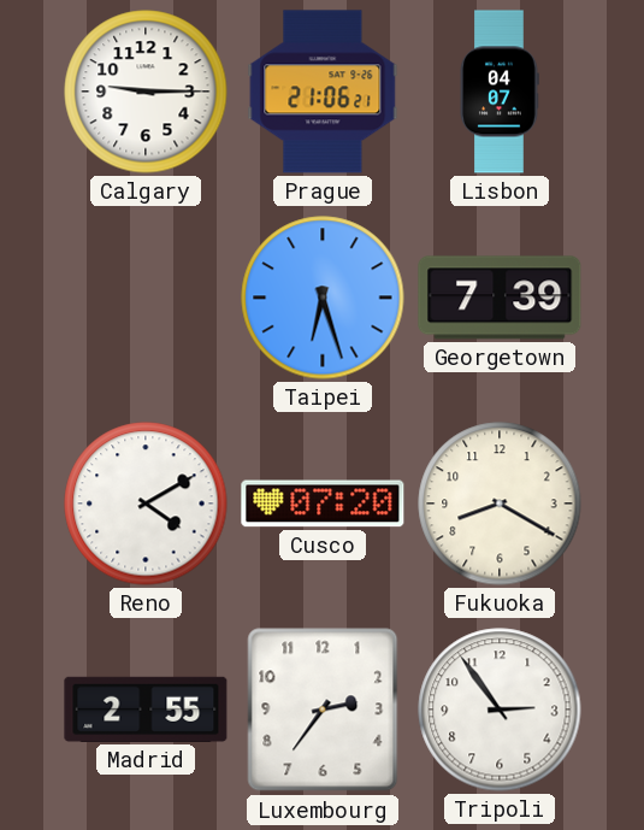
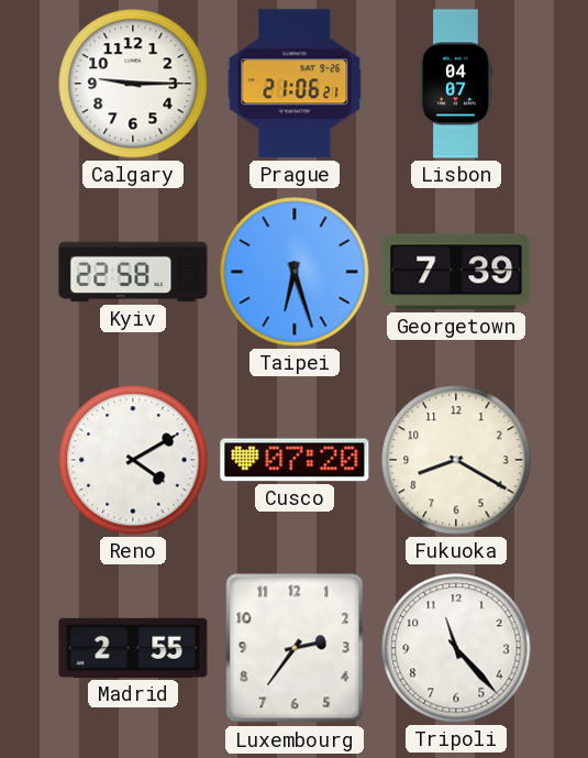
Kyiv: none -> 22:58
Tripoli: 2:54 -> 11:23
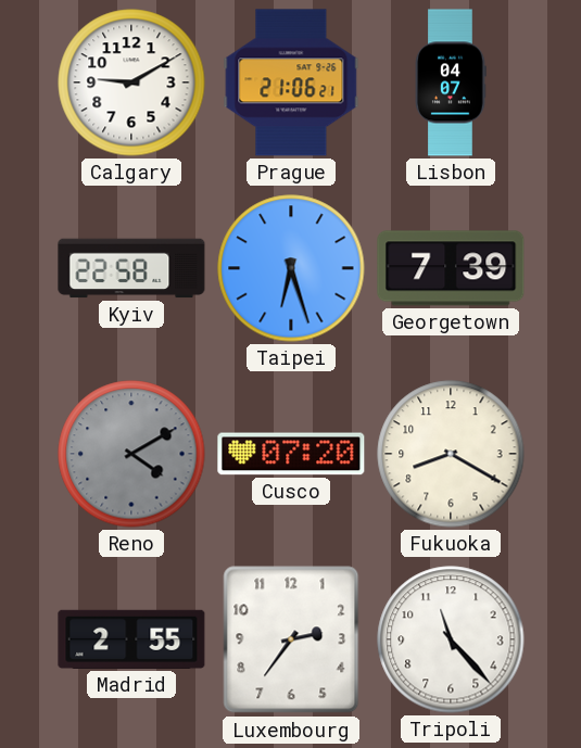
Calgary: 9:15 -> 9:10
Reno dial: white -> grey
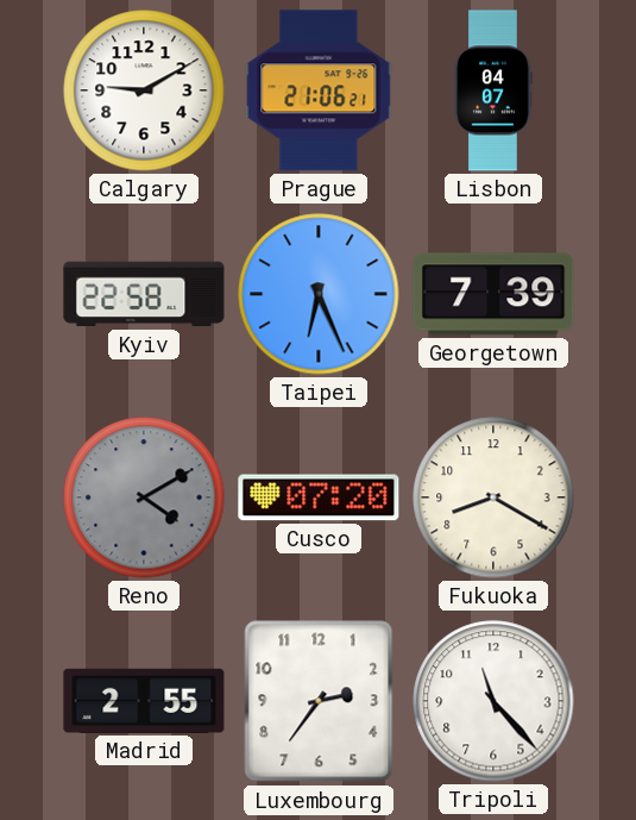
Taipei: 6:27 -> 6:26
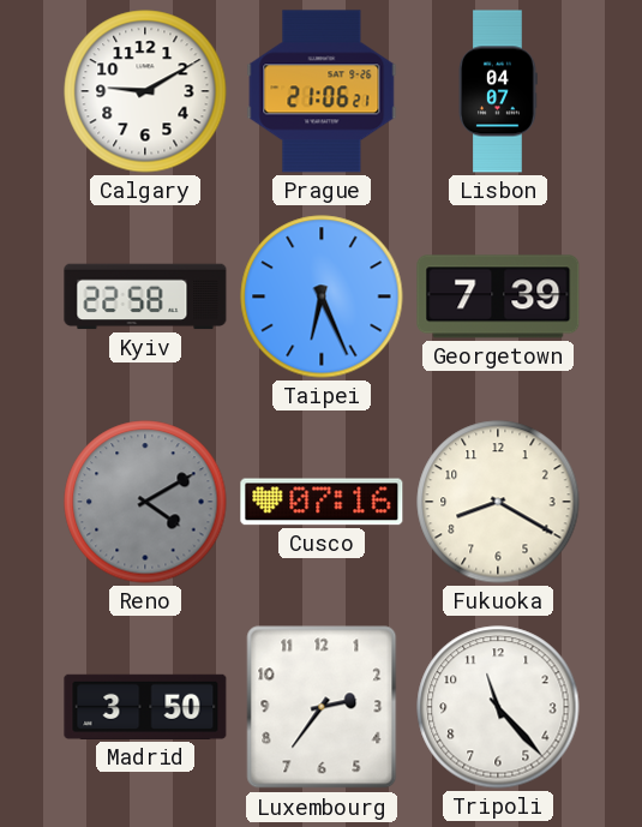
Cusco: 07:20 -> 07:16
Madrid: 2:55 -> 3:50
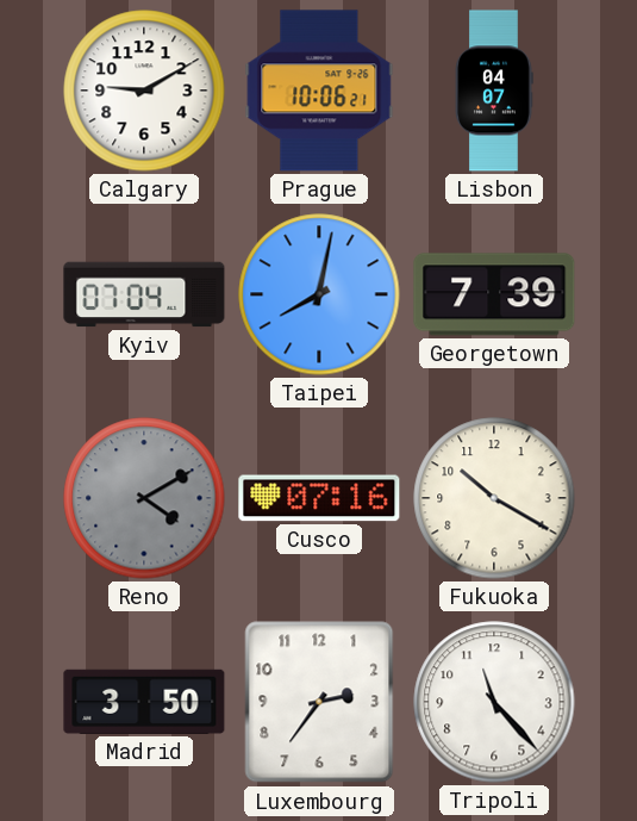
Prague: 21:06 -> 10:06
Kyiv: 22:58 -> 07:04
Taipei: 6:26 -> 8:02
Fukuoka: 8:20 -> 10:20
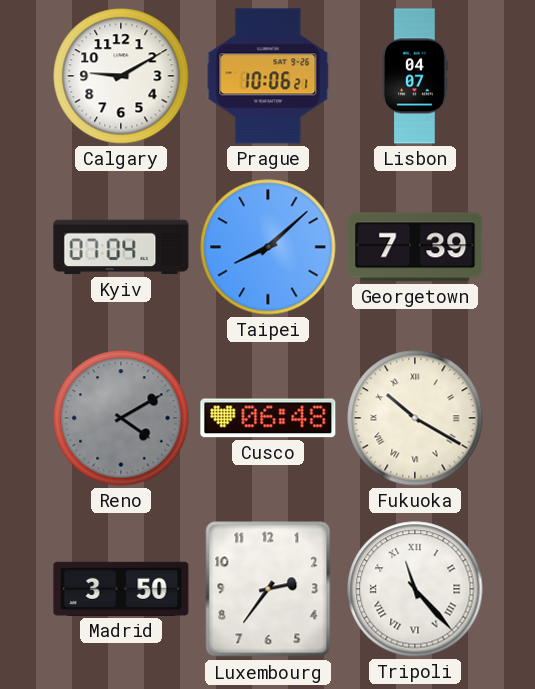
Taipei: 8:02 -> 8:08
Cusco: 07:16 -> 06:48
Fukuoka numerals: Arabic -> Roman
Tripoli numerals: Arabic -> Roman
